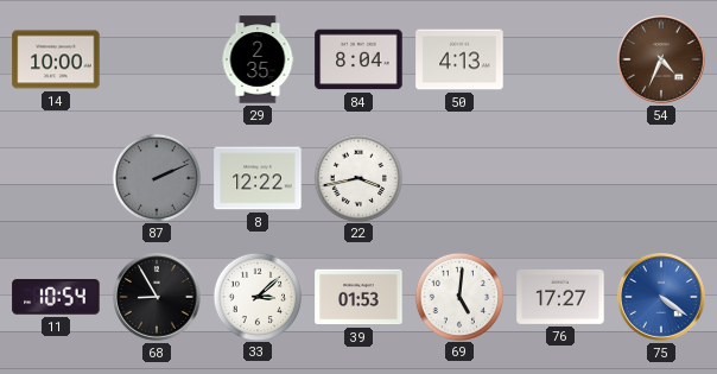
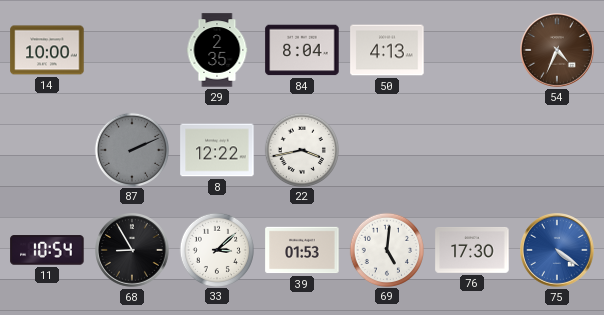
76: 17:27 -> 17:30
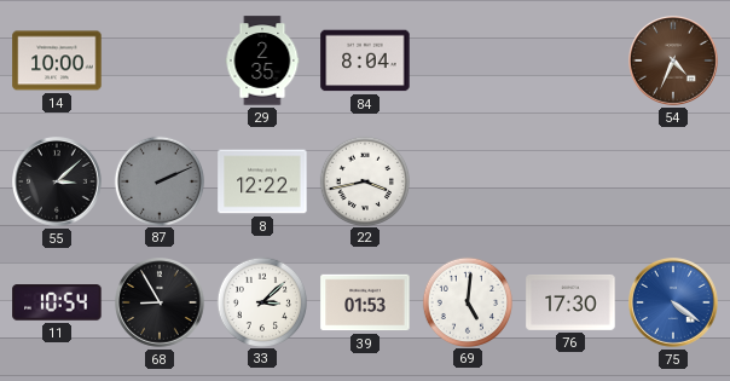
50: 4:13 -> none
55: none -> 3:08
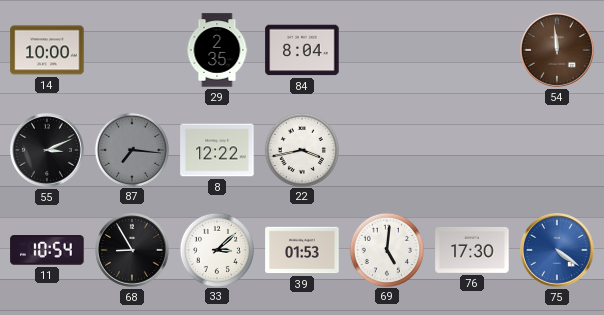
54: 4:34 -> 11:59
55: 3:08 -> 3:11
87: 2:11 -> 7:16
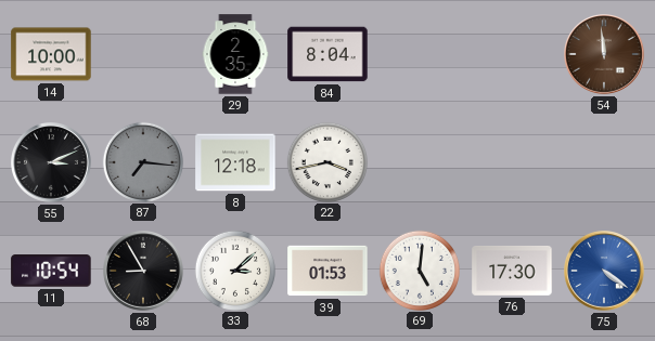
8: 12:22 -> 12:18
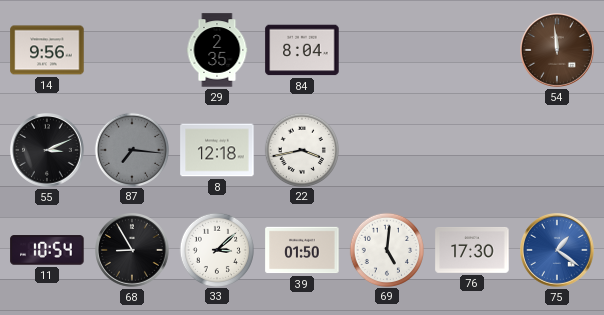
14: 10:00 -> 9:56
39: 01:53 -> 01:50
75: 4:21 -> 1:21
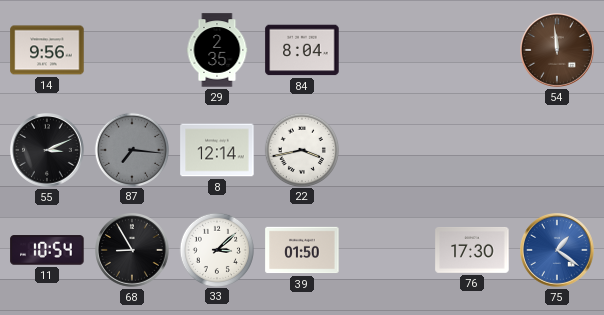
8: 12:18 -> 12:14
69: 5:01 -> none
